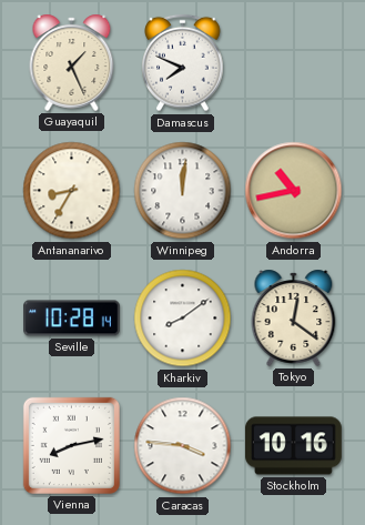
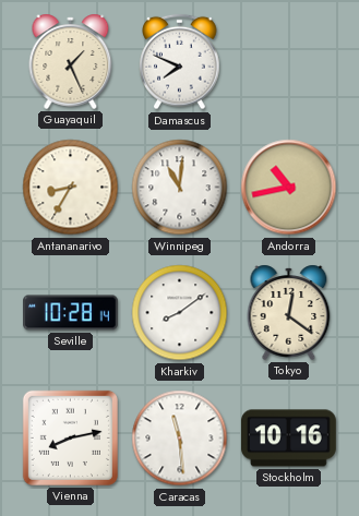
Winnipeg: 12:01 -> 11:01
Caracas: 3:46 -> 11:29
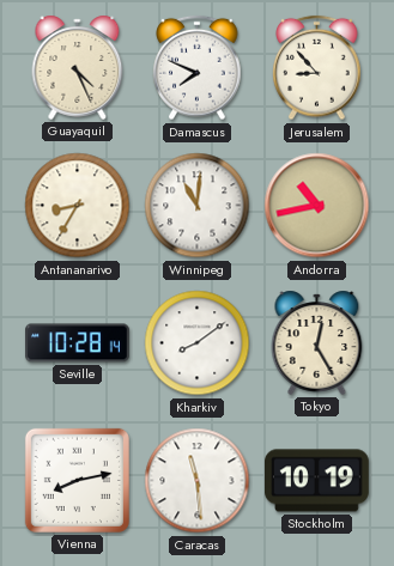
Guayaquil: 1:26 -> 4:26
Jerusalem: none -> 8:53
Tokyo: 12:21 -> 12:25
Stockholm: 10:16 -> 10:19
